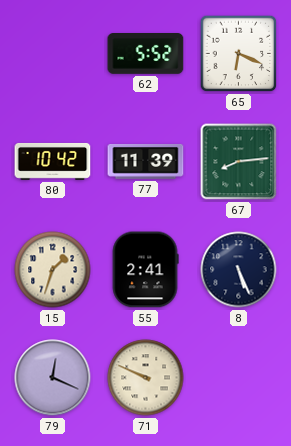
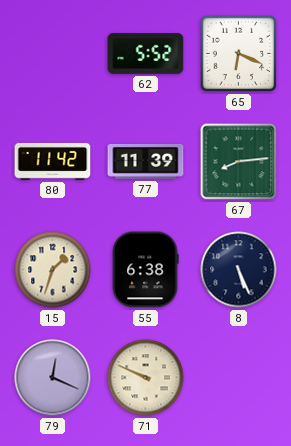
80: 10:42 -> 11:42
55: 2:41 -> 6:38
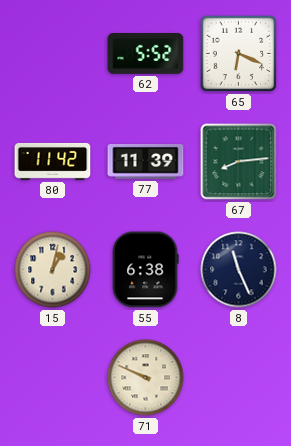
15: 1:33 -> 1:02
8: 5:26 -> 11:26
79: 12:19 -> none
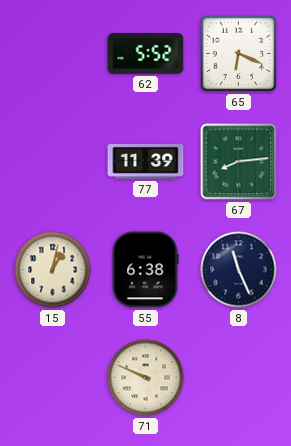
80: 11:42 -> none
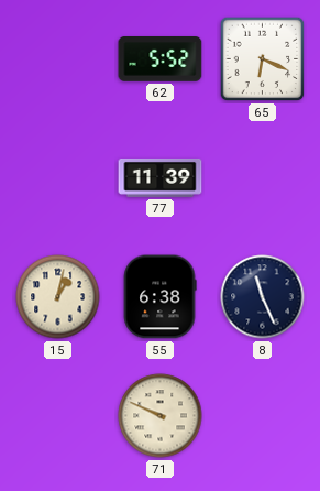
67: 8:14 -> none
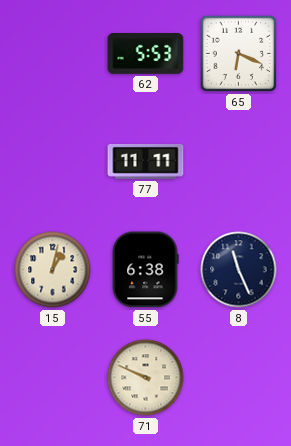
62: 5:52 -> 5:53
77: 11:39 -> 11:11
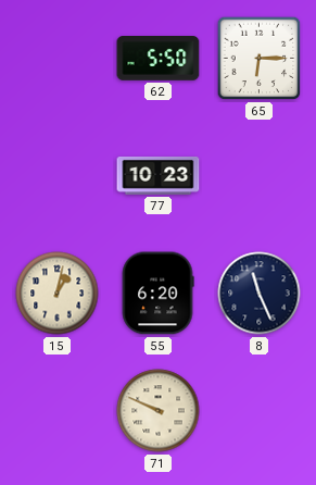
62: 5:53 -> 5:50
65: 6:19 -> 6:15
77: 11:11 -> 10:23
55: 6:38 -> 6:20
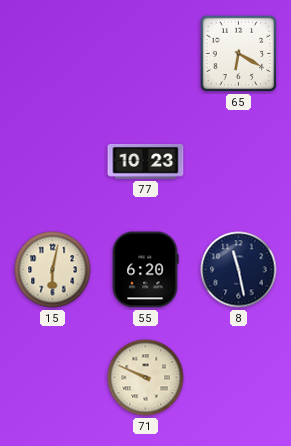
62: 5:50 -> none
65: 6:15 -> 6:20
15: 1:02 -> 6:02
8: 11:26 -> 11:28
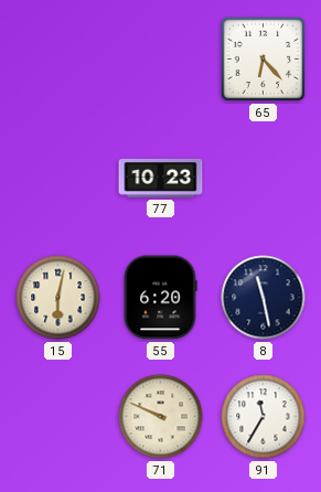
65: 6:20 -> 6:23
91: none -> 11:35
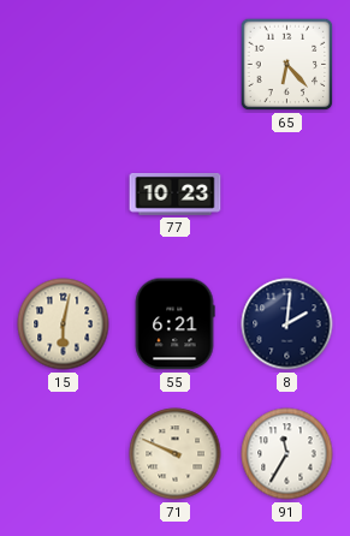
55: 6:20 -> 6:21
8: 11:28 -> 2:01
